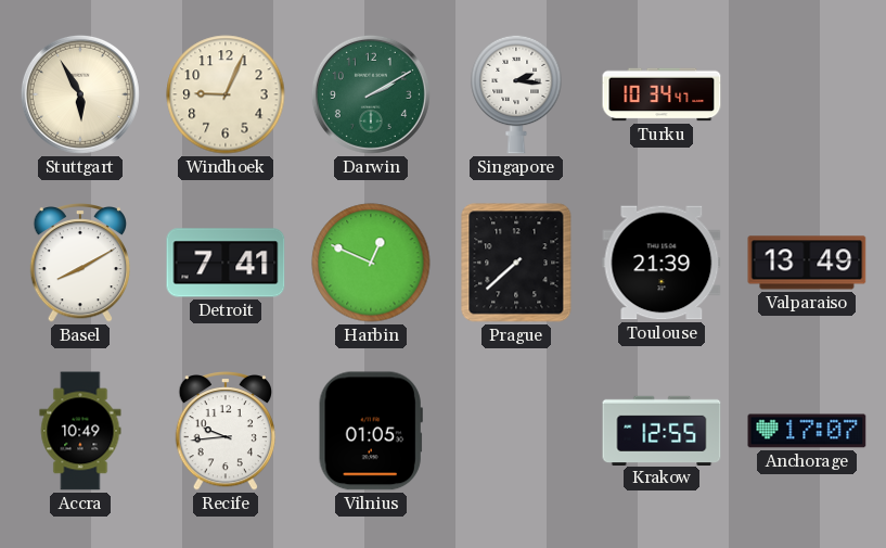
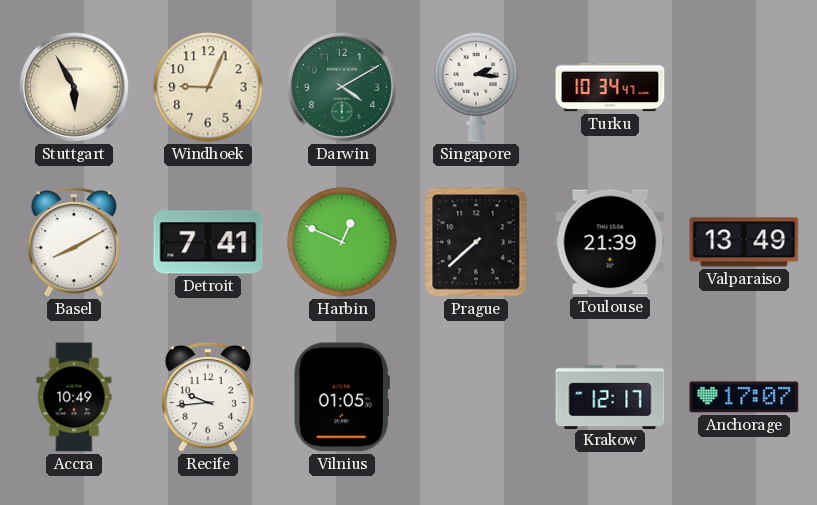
Darwin: 2:10 -> 4:10
Krakow: 12:55 -> 12:17
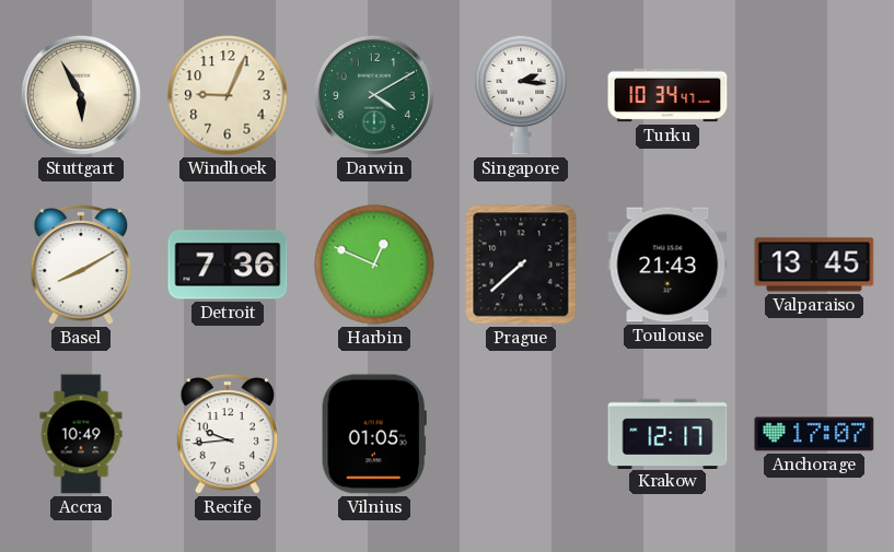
Detroit: 7:41 -> 7:36
Toulouse: 21:39 -> 21:43
Valparaiso: 13:49 -> 13:45
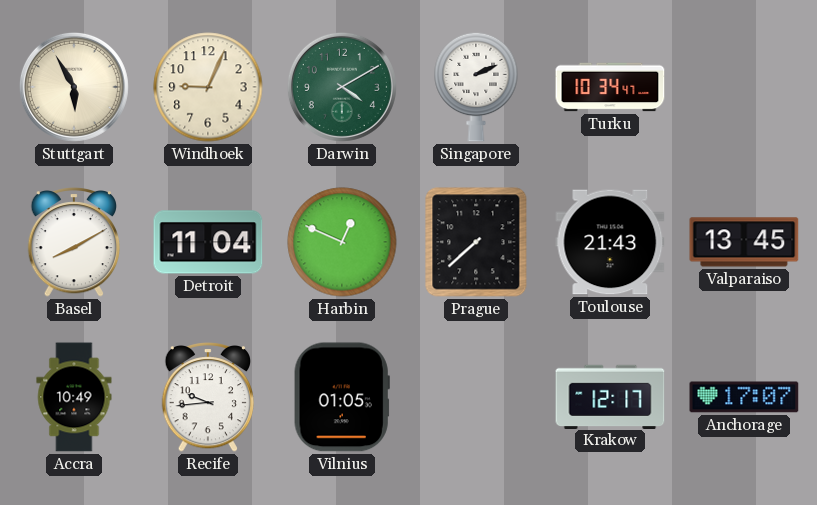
Singapore: 2:16 -> 2:11
Detroit: 7:36 -> 11:04
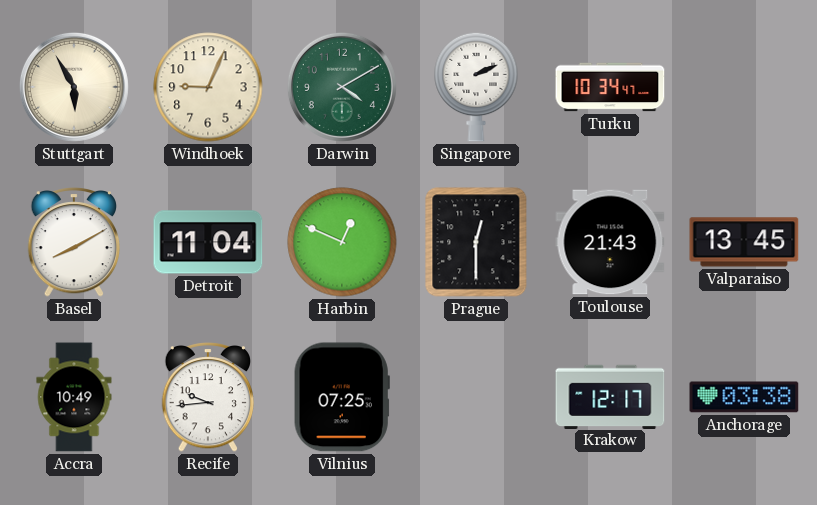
Prague: 7:38 -> 12:30
Vilnius: 01:05 -> 07:25
Anchorage: 17:07 -> 03:38
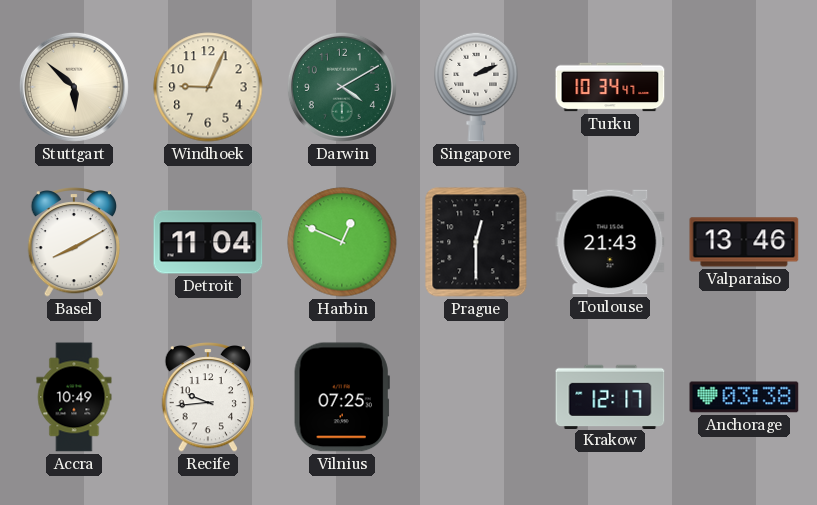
Stuttgart: 5:55 -> 5:52
Valparaiso: 13:45 -> 13:46
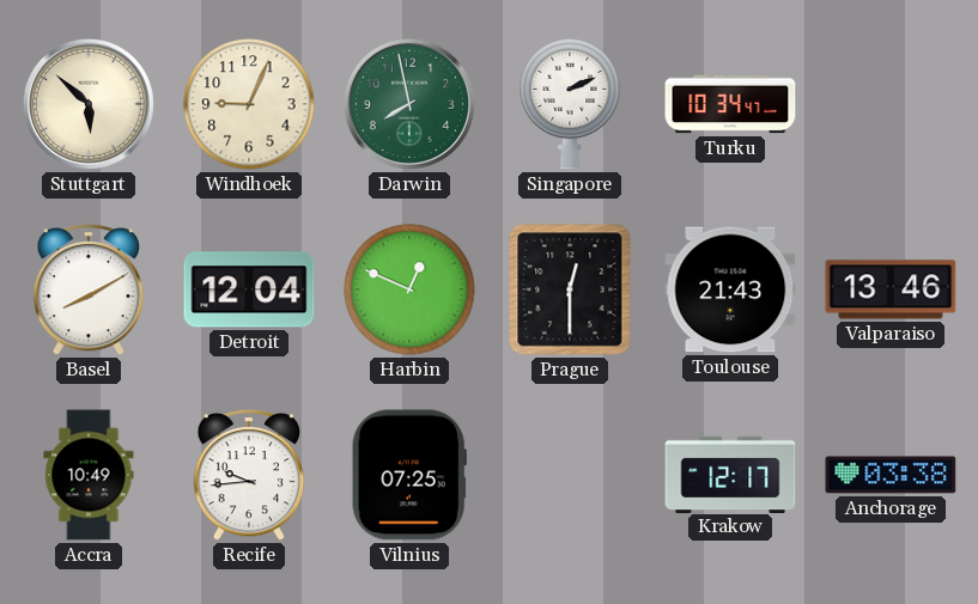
Darwin: 4:10 -> 7:58
Detroit: 11:04 -> 12:04
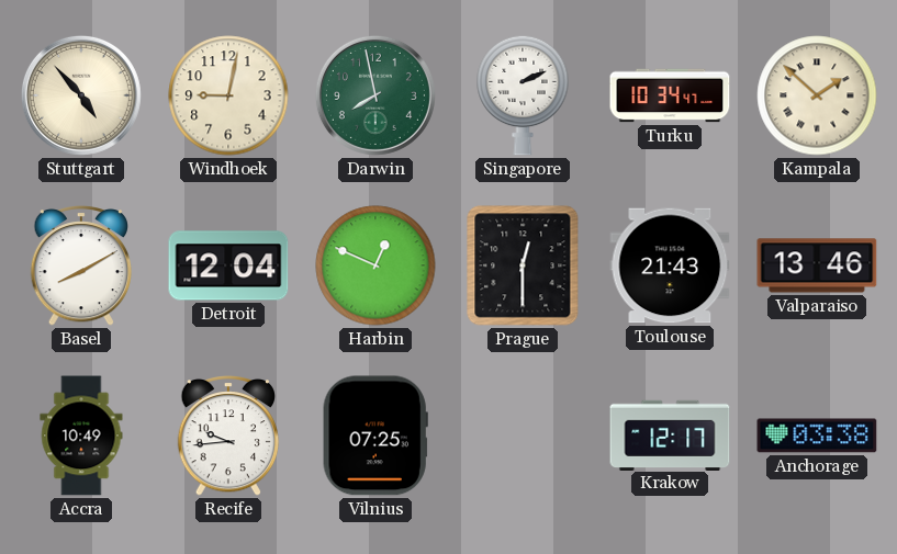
Stuttgart: 5:52 -> 4:53
Windhoek: 9:04 -> 9:02
Kampala: none -> 1:52
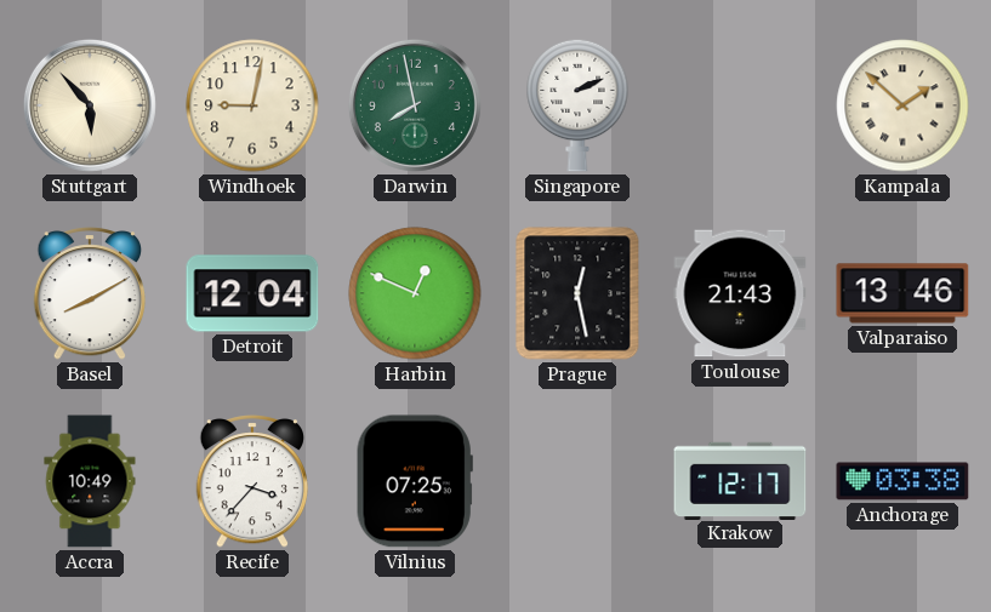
Stuttgart: 4:53 -> 5:53
Turku: 10:34 -> none
Prague: 12:30 -> 12:28
Recife: 9:44 -> 3:37
